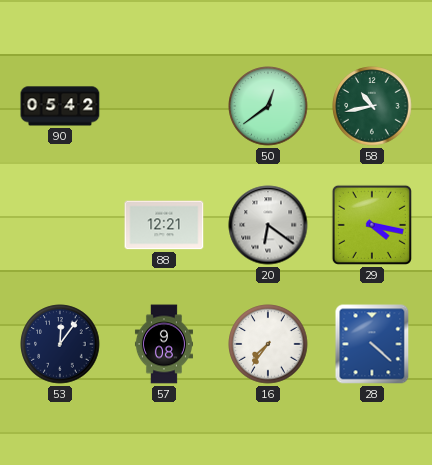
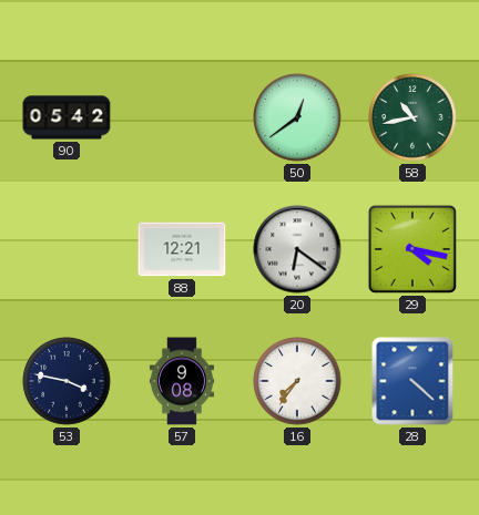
53: 12:06 -> 3:47
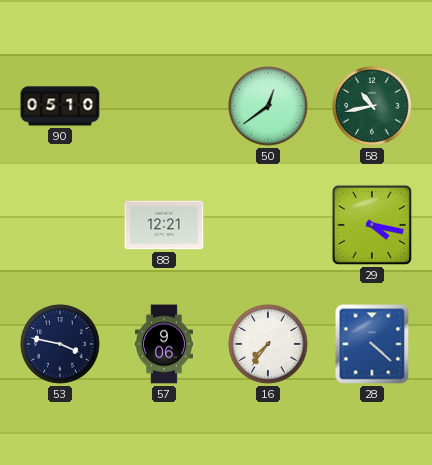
90: 05:42 -> 05:10
20: 6:21 -> none
57: 9:08 -> 9:06
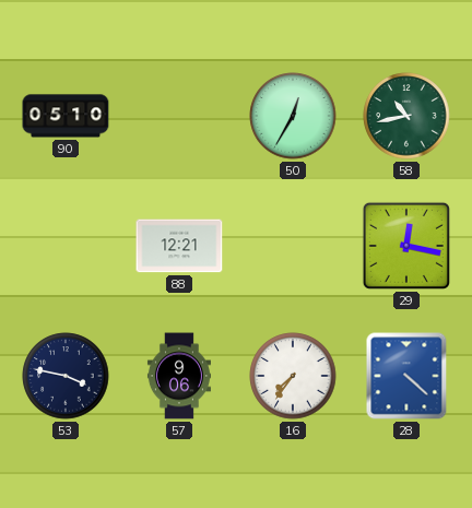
50: 12:39 -> 12:35
29: 4:17 -> 12:17
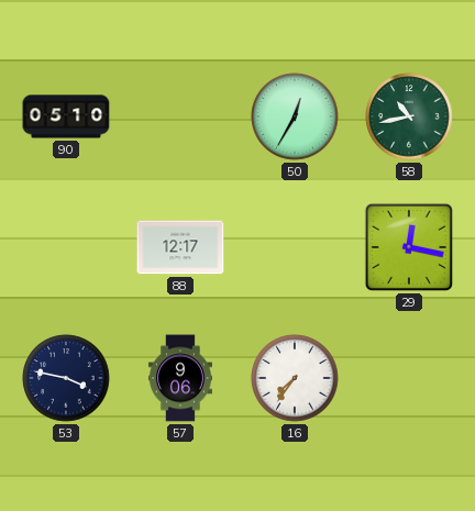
88: 12:21 -> 12:17
28: 4:22 -> none
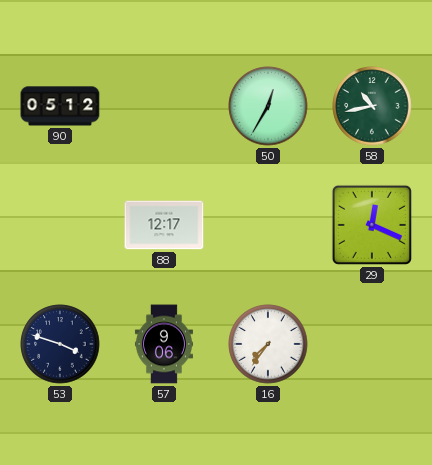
90: 05:10 -> 05:12
29: 12:17 -> 12:19
53: 3:47 -> 3:48
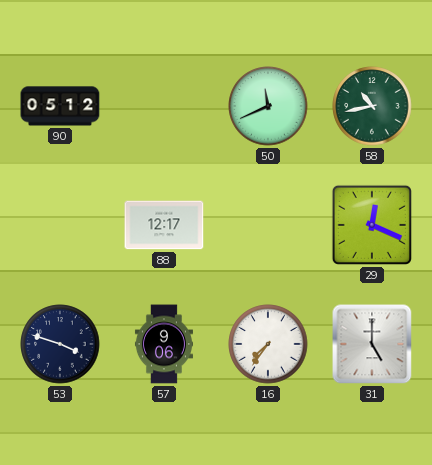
50: 12:35 -> 11:41
31: none -> 5:00
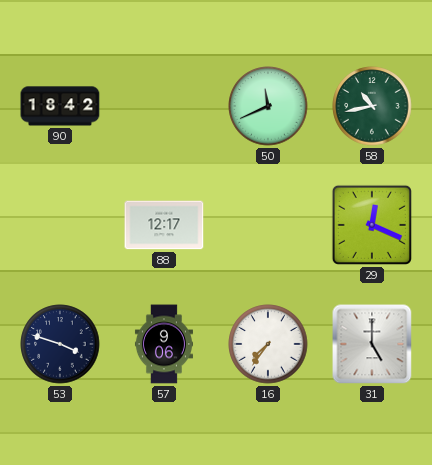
90: 05:12 -> 18:42
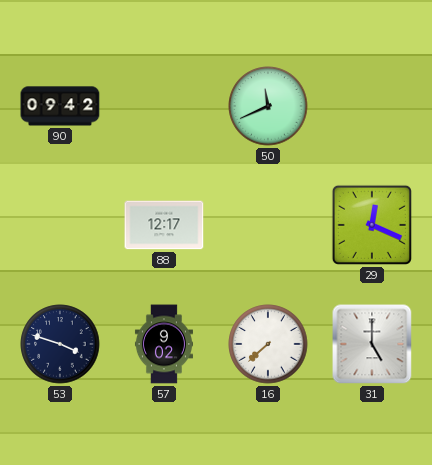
90: 18:42 -> 09:42
58: 10:43 -> none
57: 9:06 -> 9:02
16: 7:36 -> 7:38
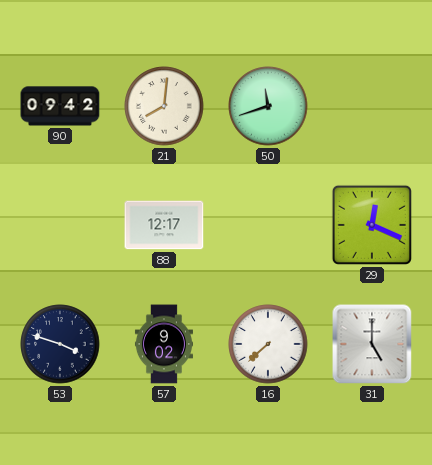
21: none -> 8:01
50: 11:41 -> 11:42
